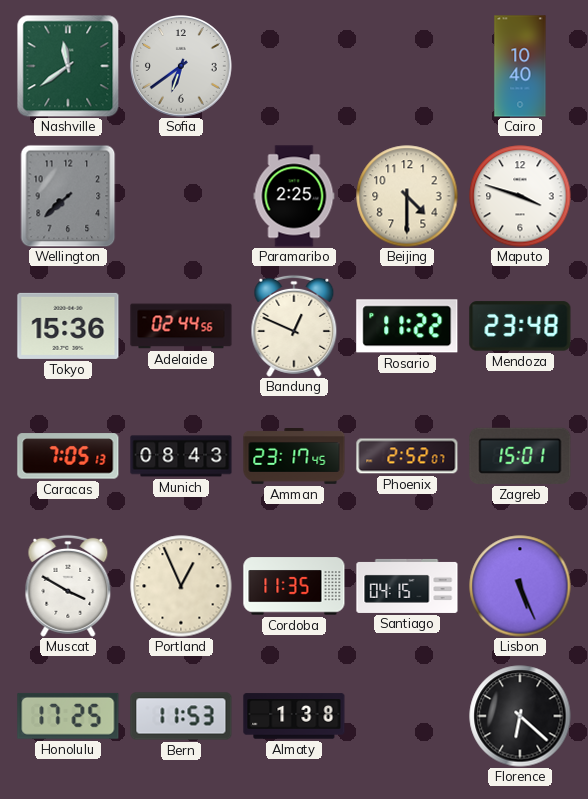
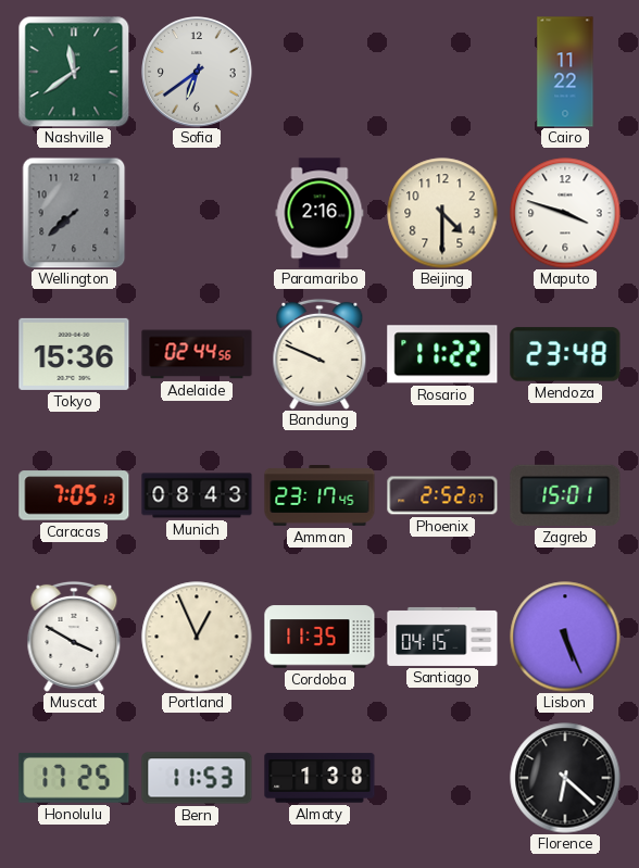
Cairo: 10:40 -> 11:22
Paramaribo: 2:25 -> 2:16
Bandung: 12:49 -> 9:49
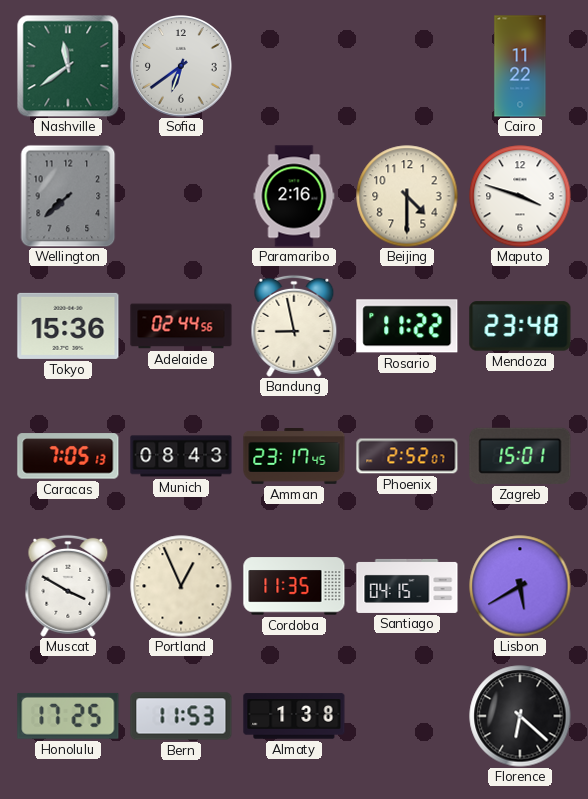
Bandung: 9:49 -> 8:58
Lisbon: 5:26 -> 5:40
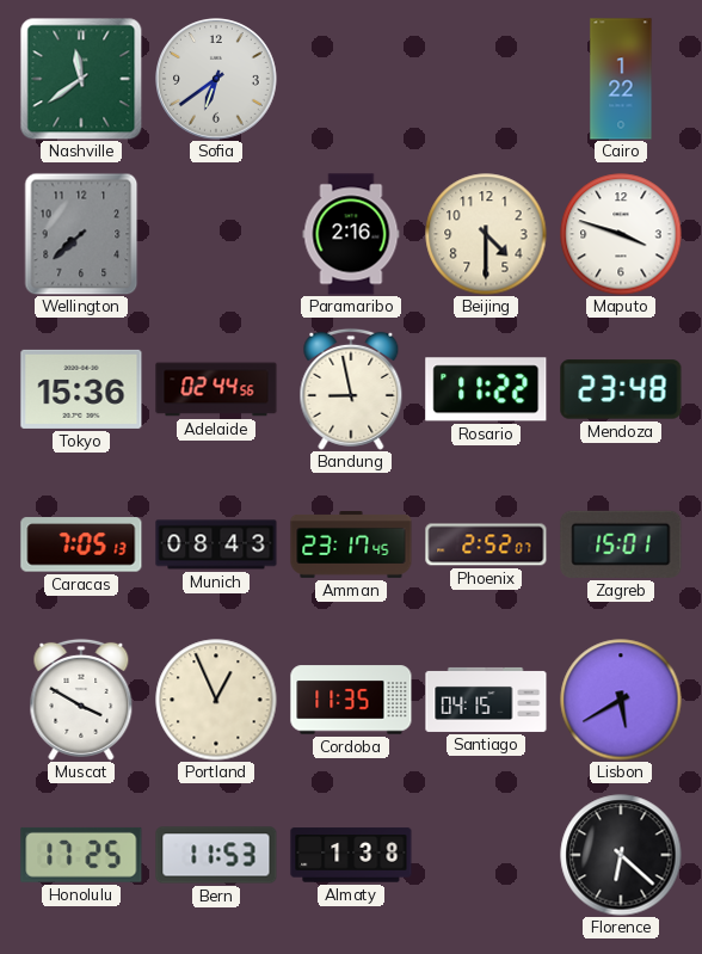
Cairo: 11:22 -> 1:22
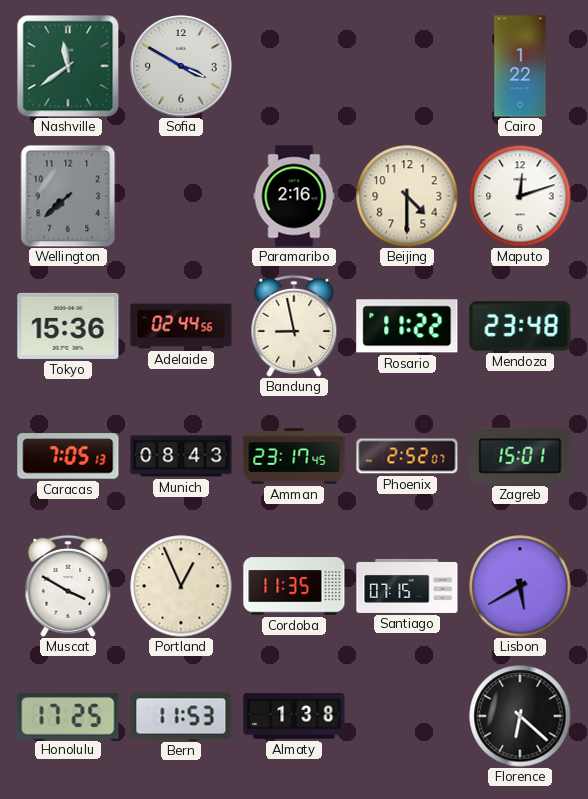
Sofia: 6:39 -> 3:50
Maputo: 3:48 -> 12:12
Santiago: 04:15 -> 07:15
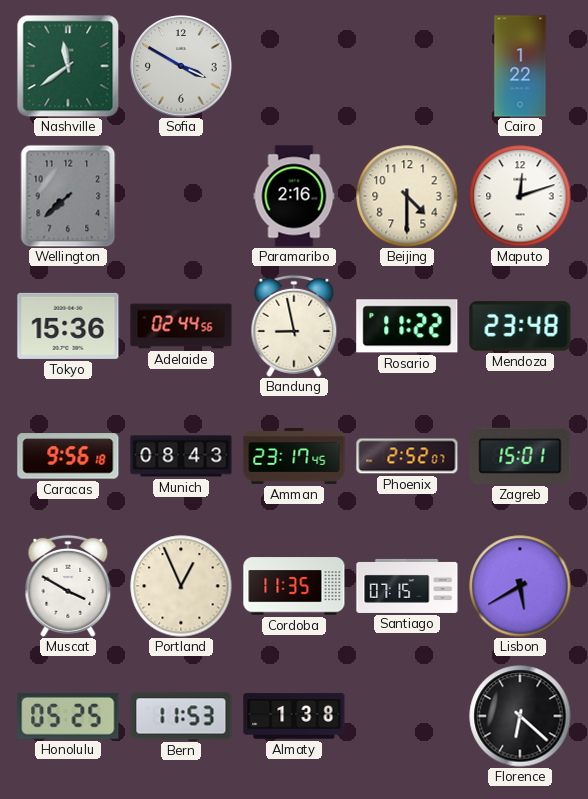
Caracas: 7:05 -> 9:56
Honolulu: 17:25 -> 05:25
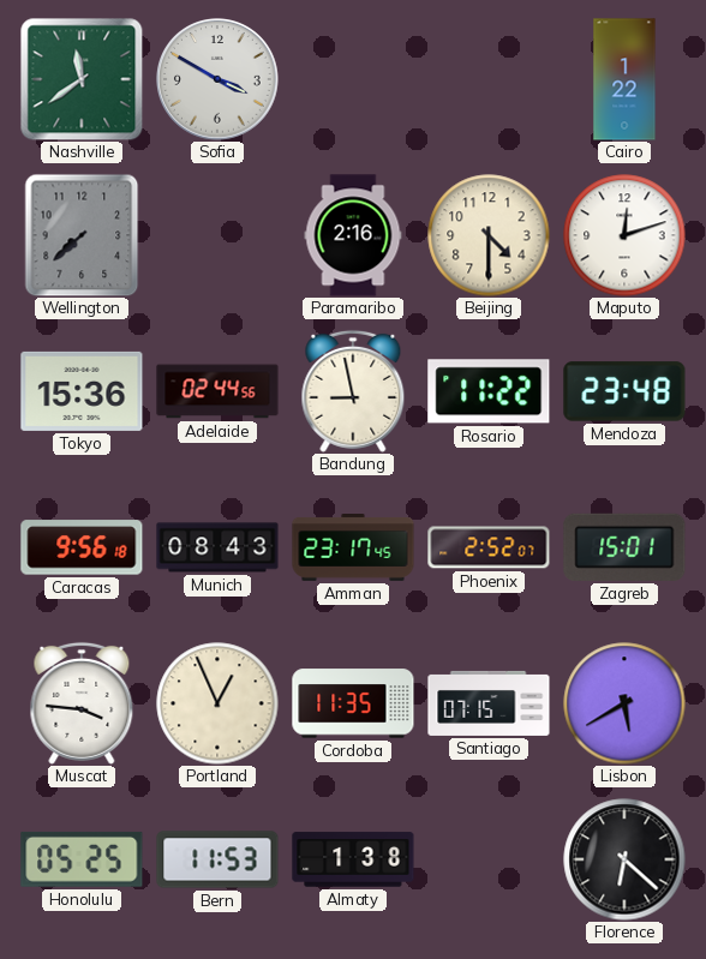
Muscat: 3:50 -> 3:46
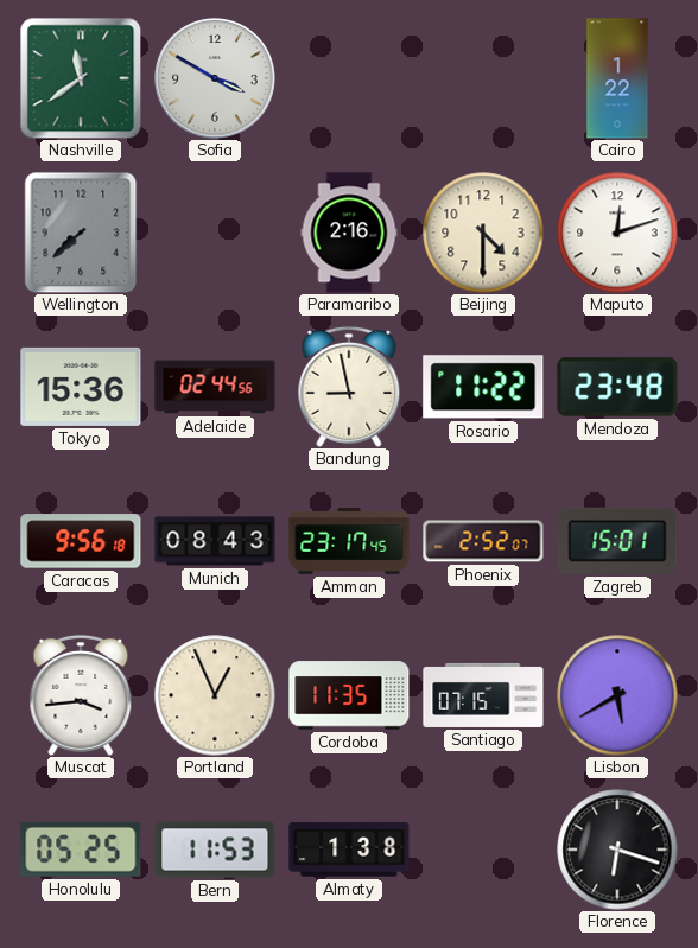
Muscat: 3:46 -> 3:44
Florence: 6:22 -> 6:18
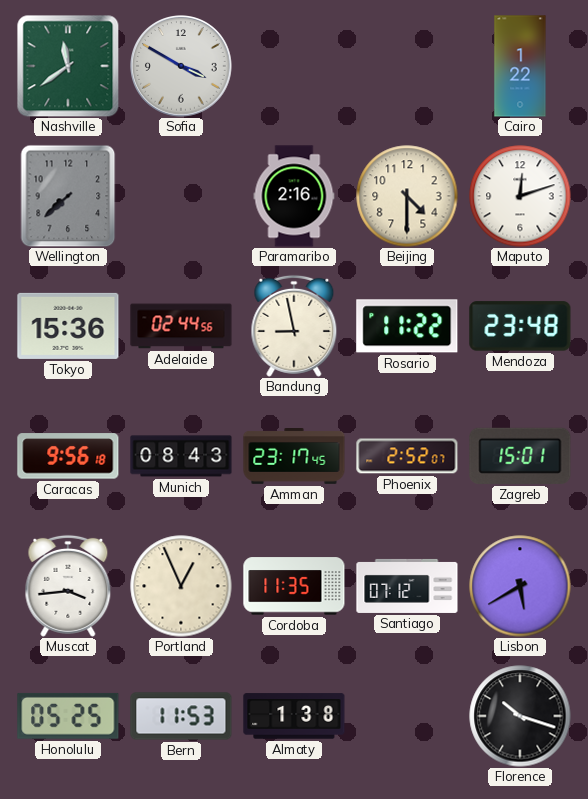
Santiago: 07:15 -> 07:12
Florence: 6:18 -> 10:18
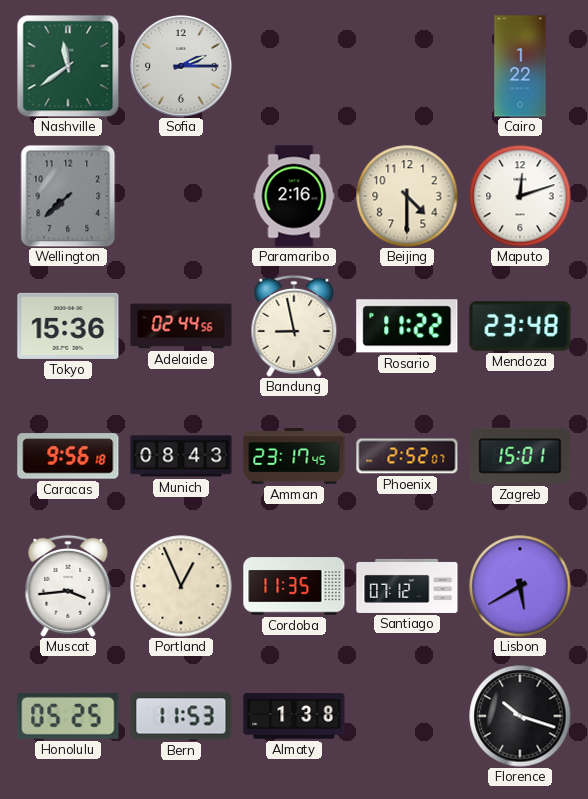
Sofia: 3:50 -> 2:15
